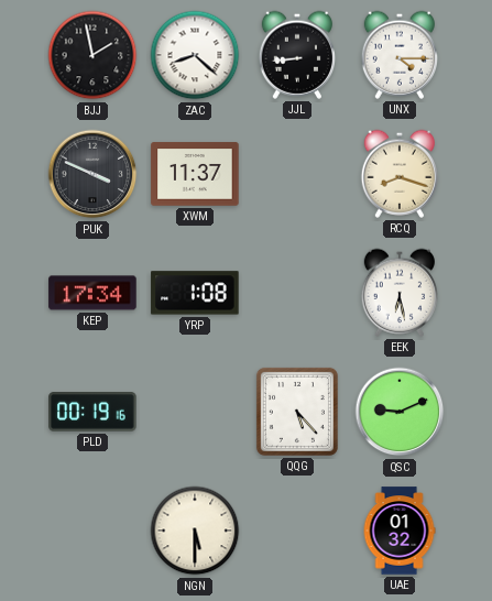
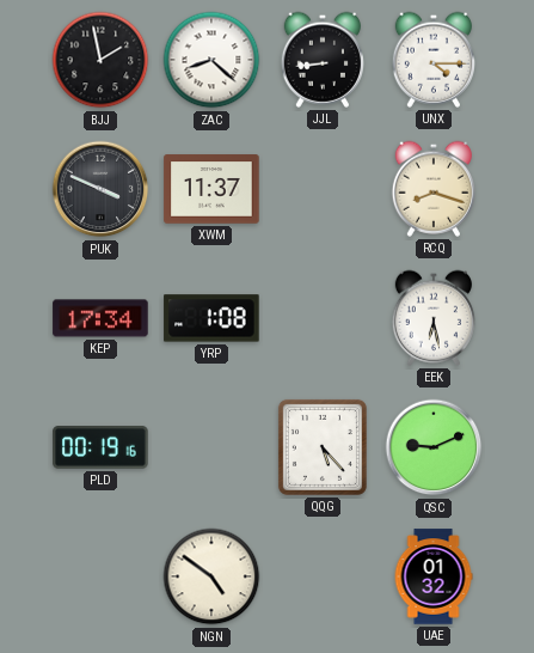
NGN: 5:30 -> 4:51
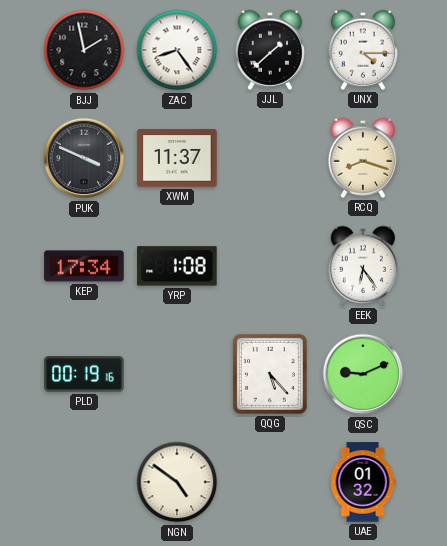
ZAC: 8:22 -> 8:24
JJL: 8:44 -> 1:38
EEK: 6:28 -> 6:24
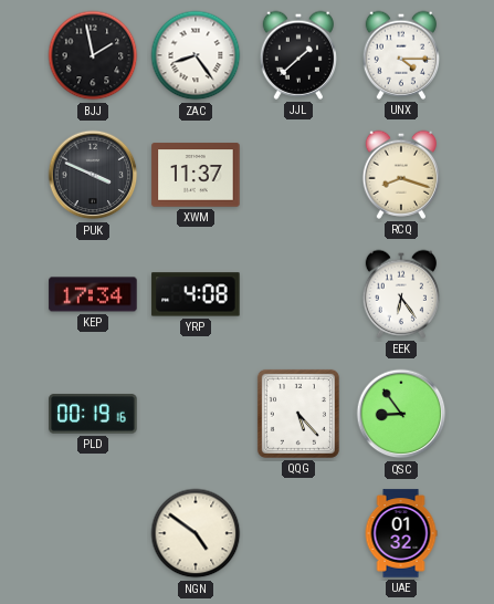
YRP: 1:08 -> 4:08
QSC: 9:11 -> 8:54
